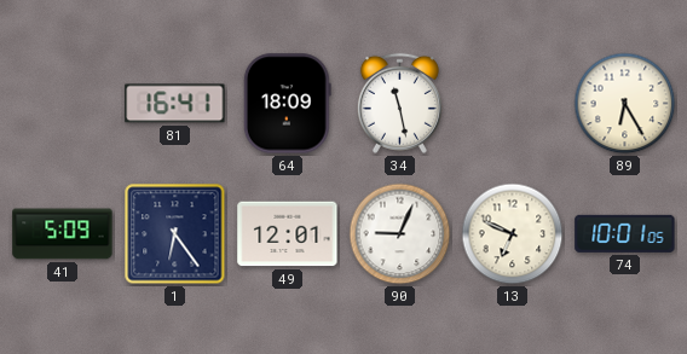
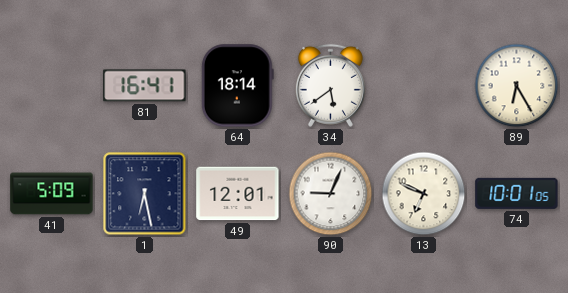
64: 18:09 -> 18:14
34: 11:28 -> 5:39
1: 6:24 -> 6:28
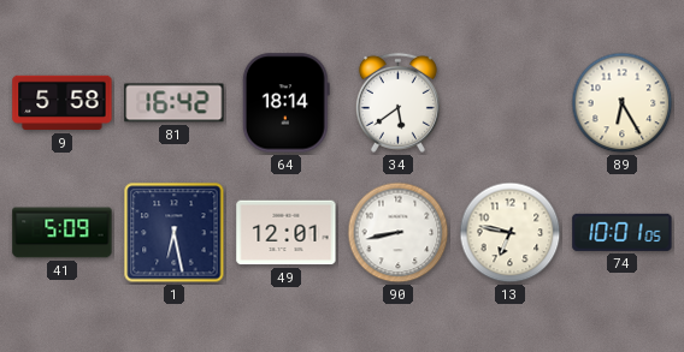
9: none -> 5:58
81: 16:41 -> 16:42
90: 9:04 -> 8:43
13: 6:49 -> 6:47
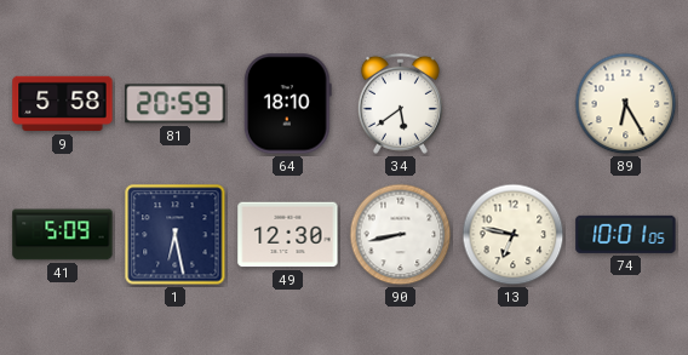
81: 16:42 -> 20:59
64: 18:14 -> 18:10
49: 12:01 -> 12:30
